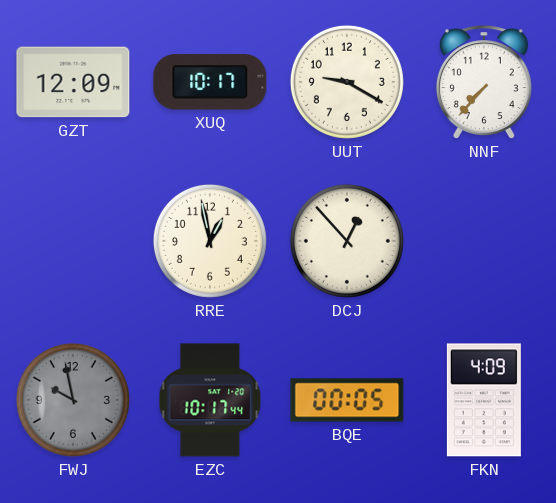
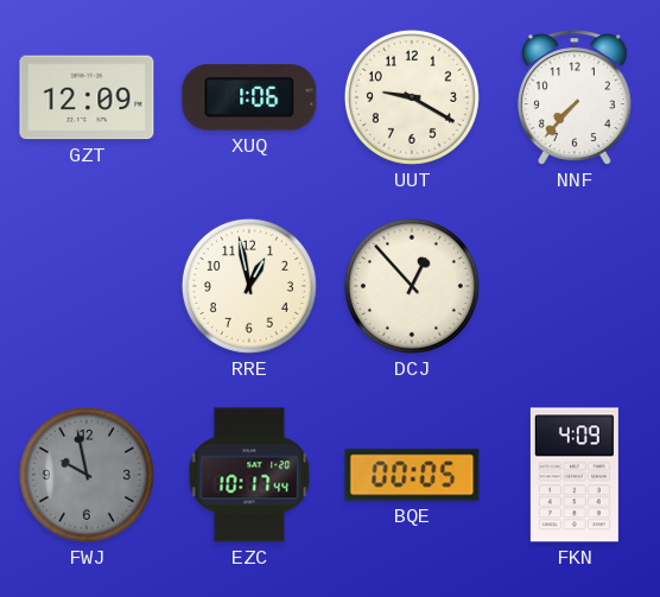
XUQ: 10:17 -> 1:06
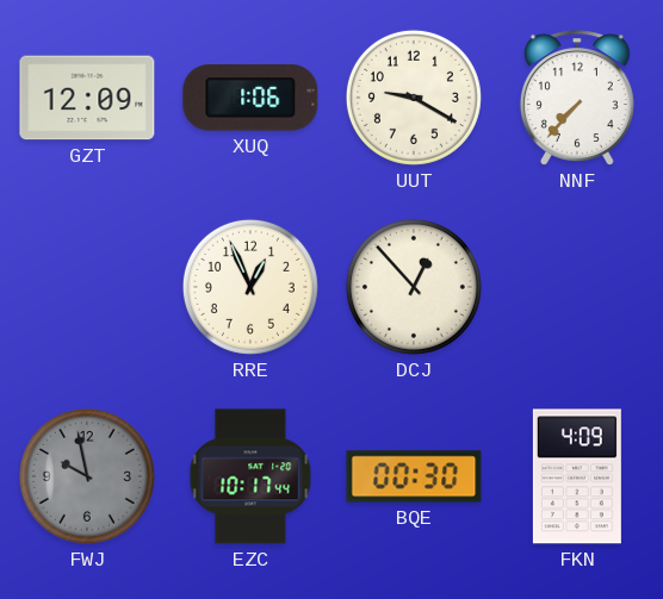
RRE: 12:58 -> 12:56
BQE: 00:05 -> 00:30
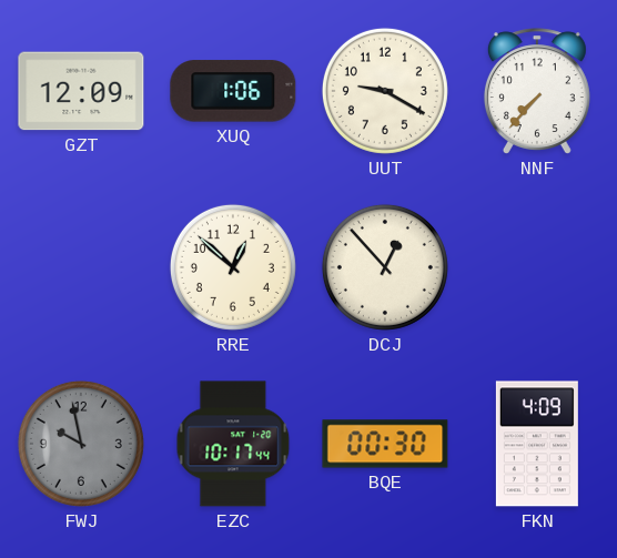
RRE: 12:56 -> 12:52
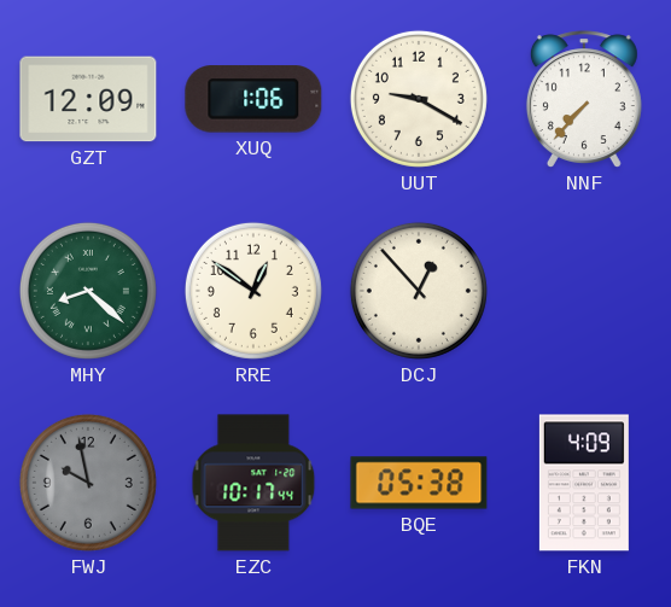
MHY: none -> 8:22
RRE: 12:52 -> 12:51
BQE: 00:30 -> 05:38
